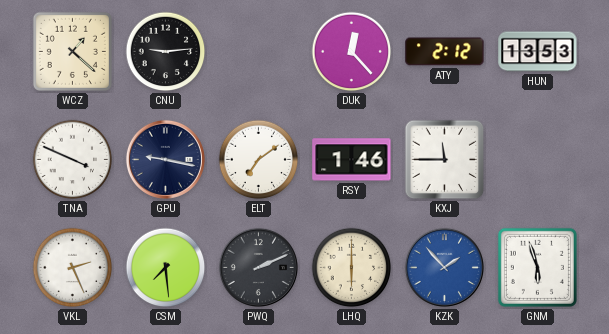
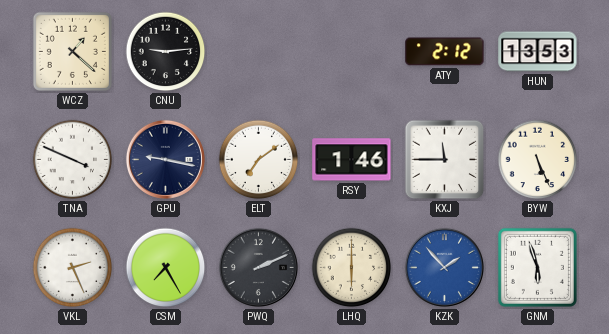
DUK: 12:23 -> none
BYW: none -> 5:26
CSM: 7:29 -> 7:25
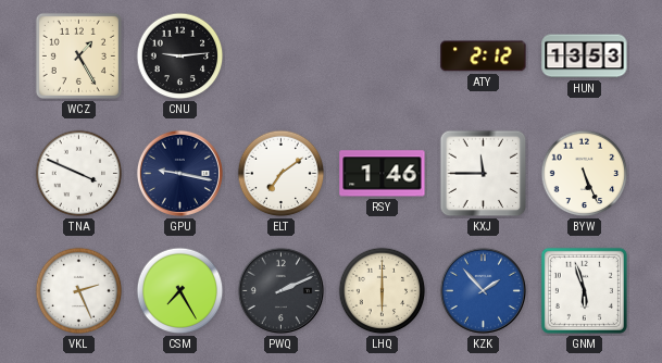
WCZ: 1:22 -> 1:25
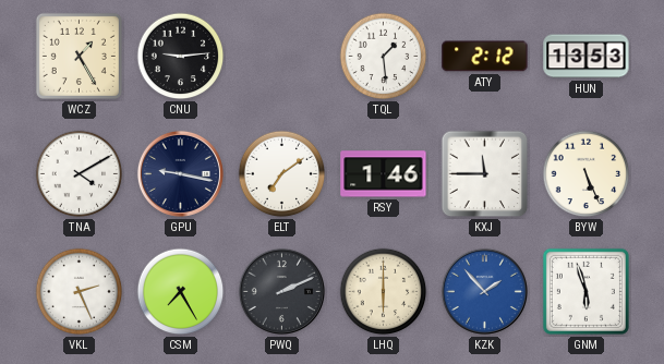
TQL: none -> 1:29
TNA: 3:49 -> 4:10
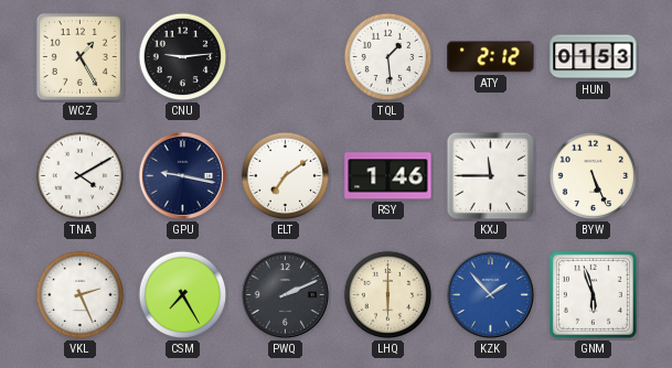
HUN: 13:53 -> 01:53
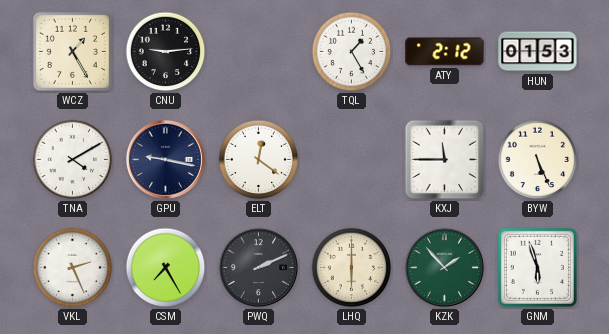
TQL: 1:29 -> 1:25
ELT: 7:09 -> 12:21
RSY: 1:46 -> none
KZK dial: blue -> green
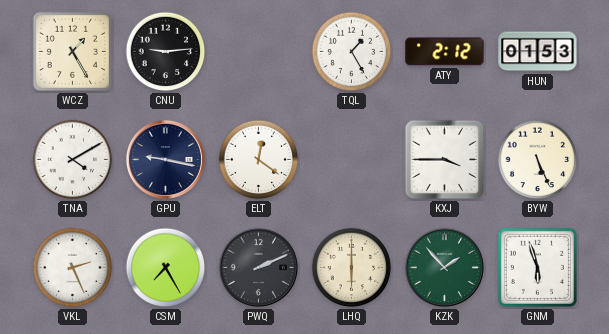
KXJ: 11:45 -> 3:45
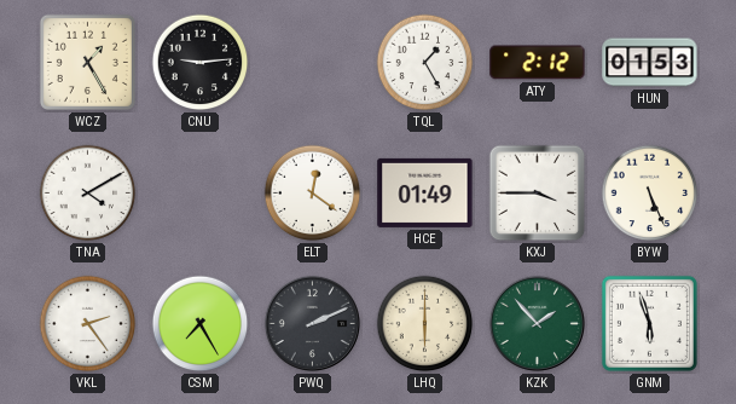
GPU: 9:17 -> none
HCE: none -> 01:49
VKL: 2:26 -> 2:24
